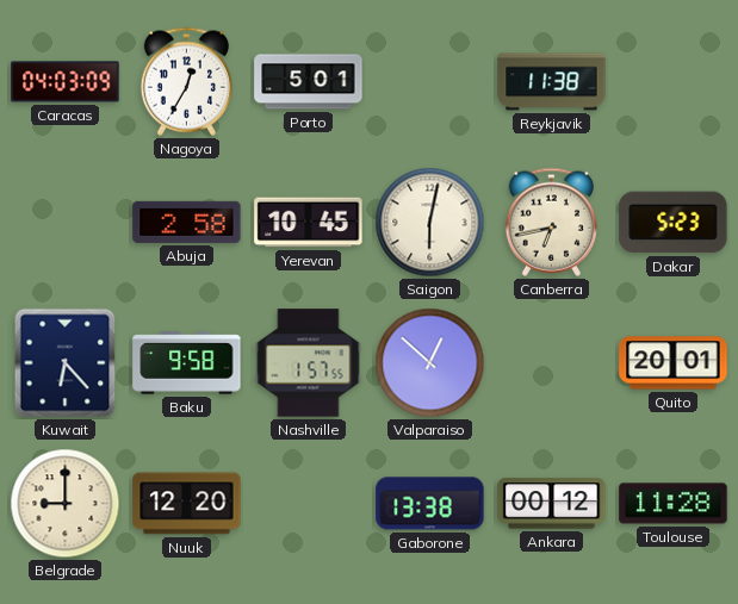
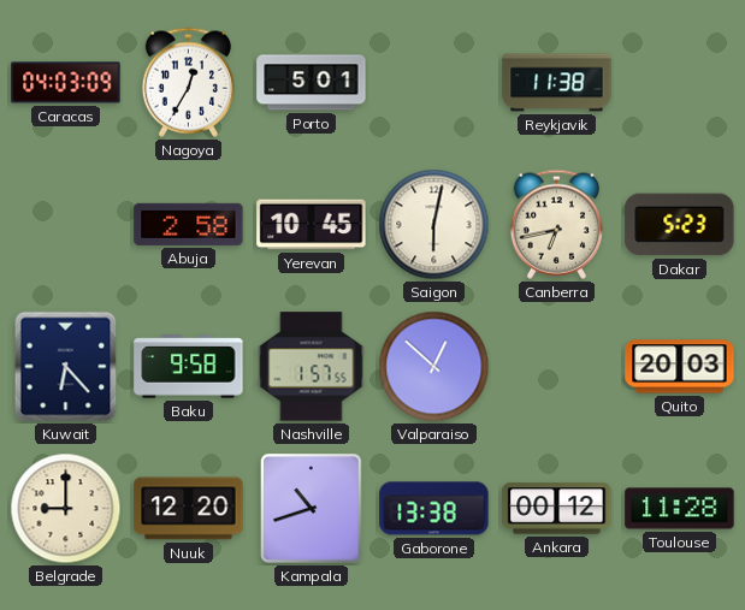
Quito: 20:01 -> 20:03
Kampala: none -> 10:42
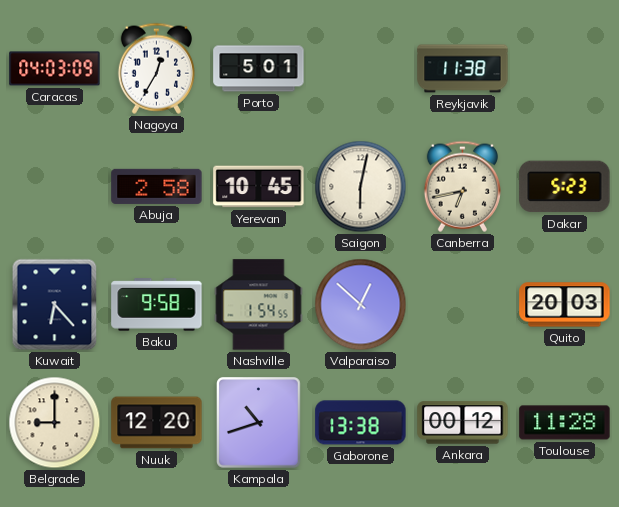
Nashville: 1:57 -> 1:54
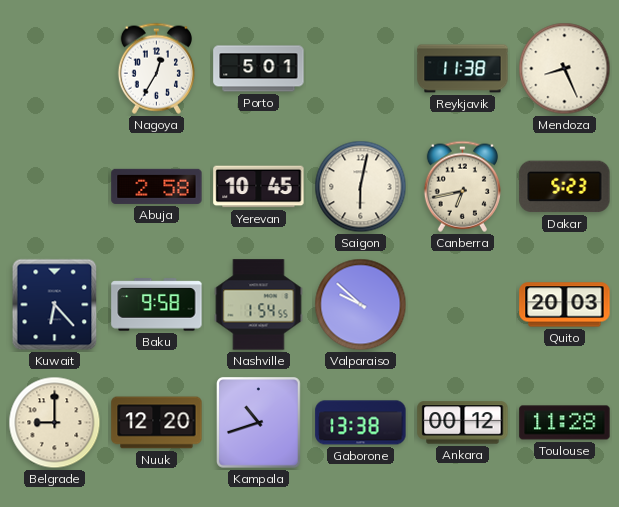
Caracas: 04:03 -> none
Mendoza: none -> 8:26
Valparaiso: 12:52 -> 9:52
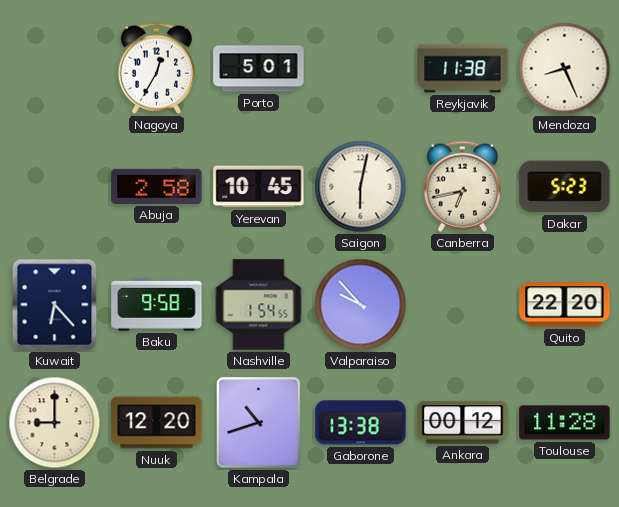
Valparaiso: 9:52 -> 9:53
Quito: 20:03 -> 22:20
